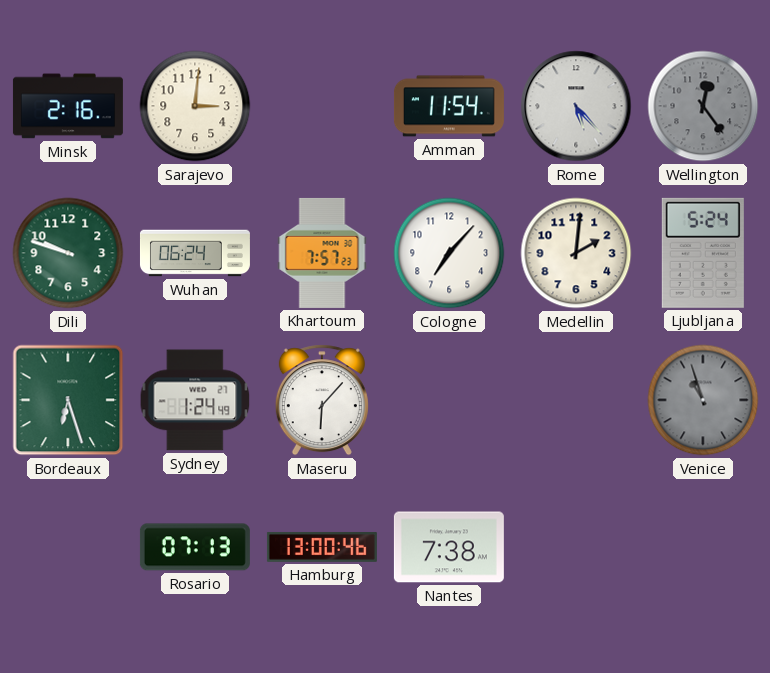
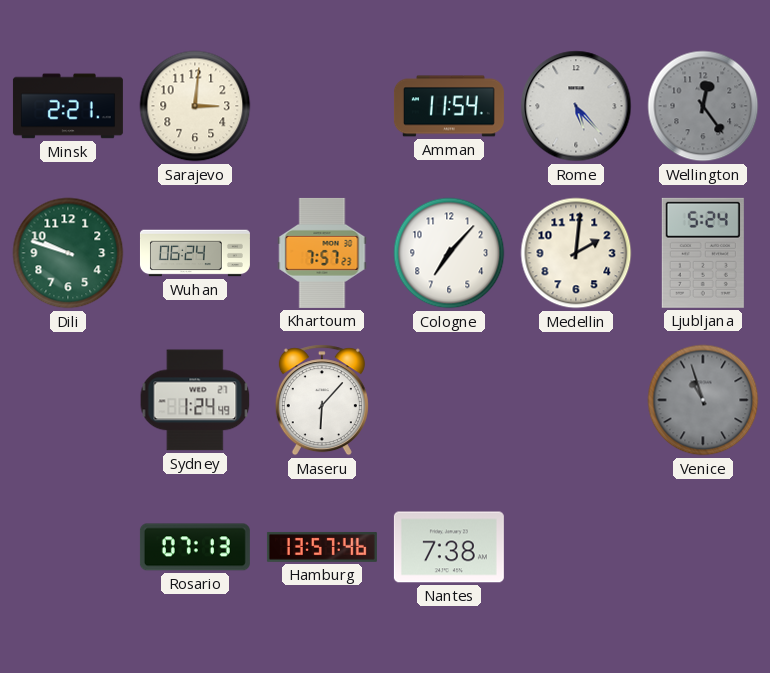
Minsk: 2:16 -> 2:21
Bordeaux: 6:27 -> none
Hamburg: 13:00 -> 13:57
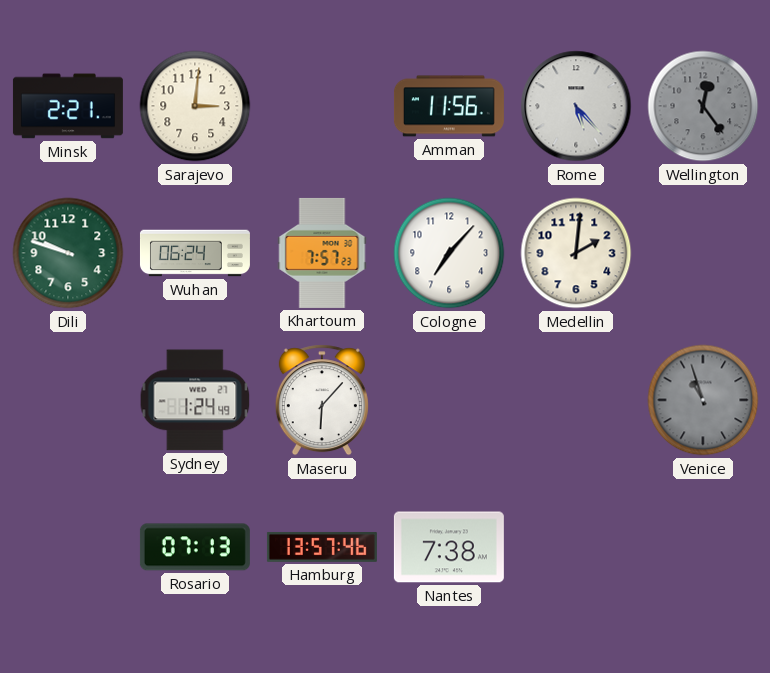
Amman: 11:54 -> 11:56
Ljubljana: 5:24 -> none
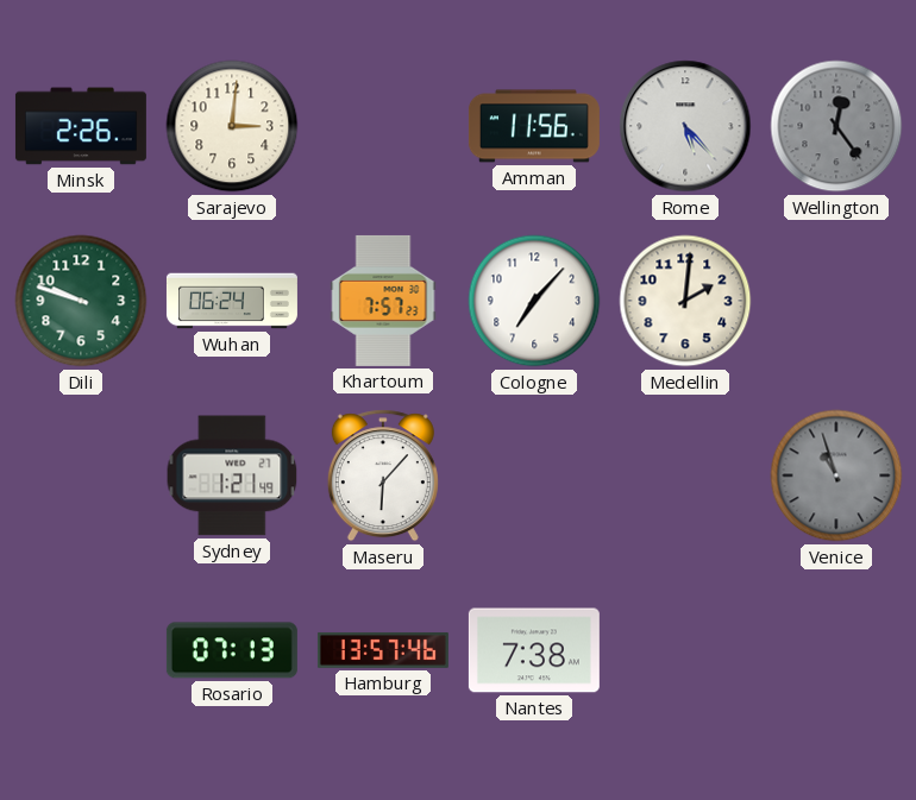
Minsk: 2:21 -> 2:26
Sydney: 1:24 -> 1:21
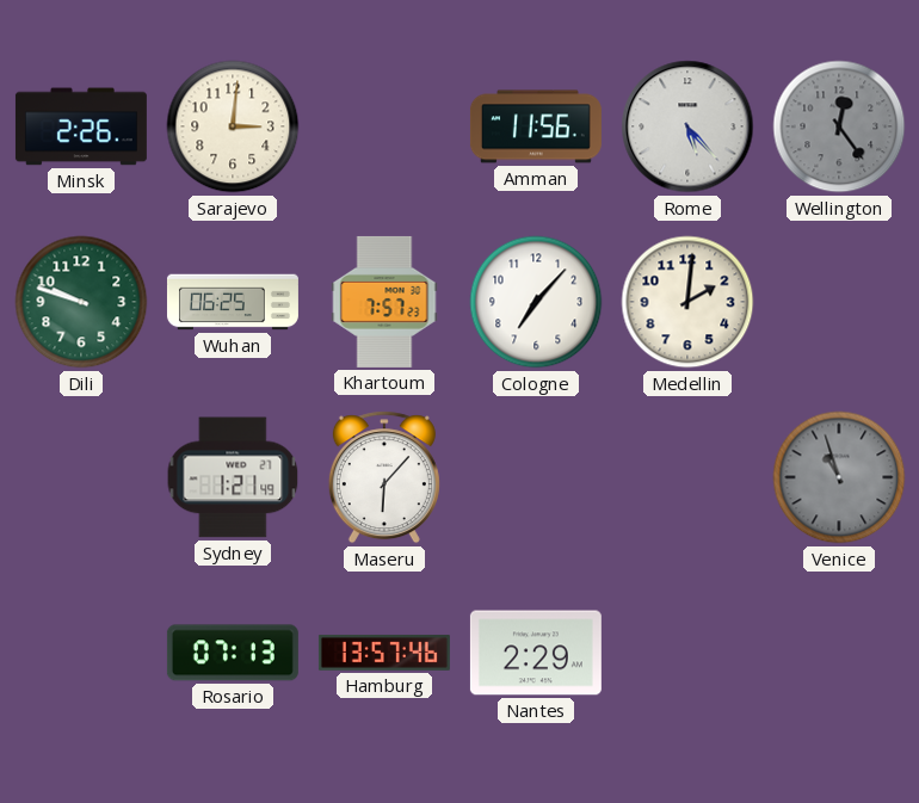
Wuhan: 06:24 -> 06:25
Nantes: 7:38 -> 2:29
